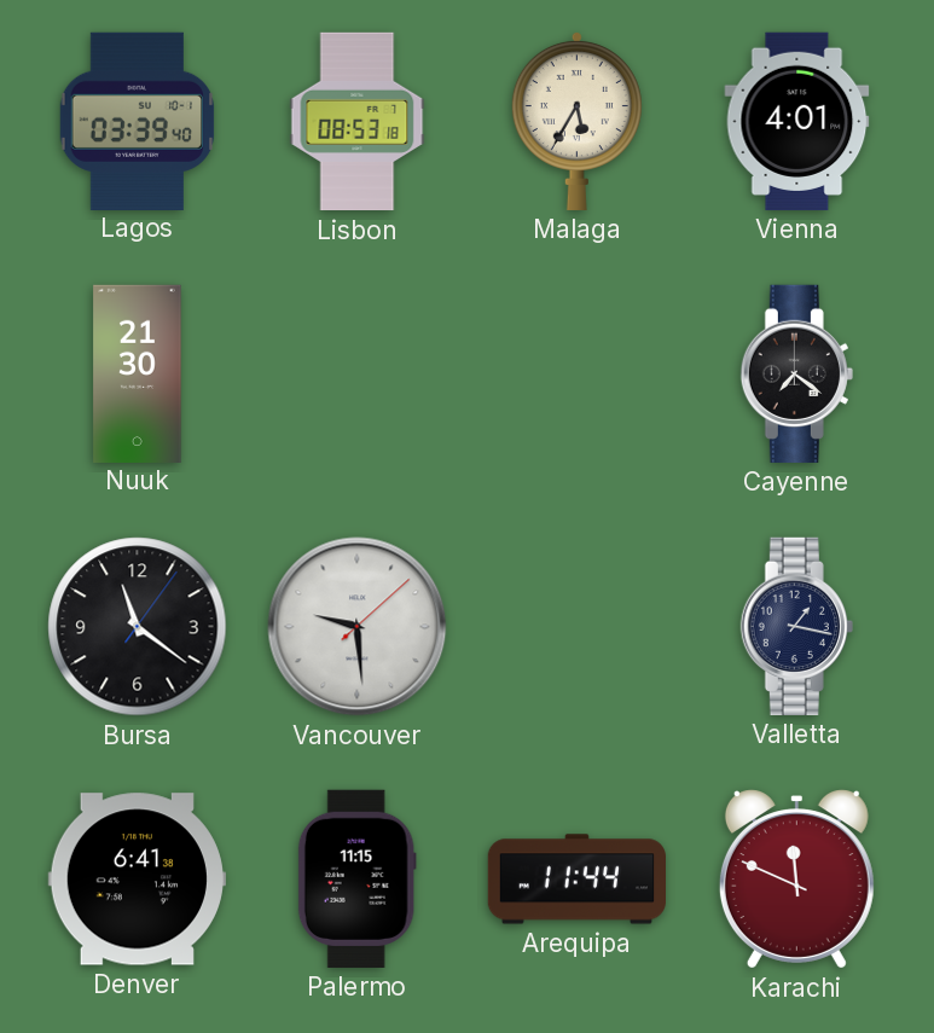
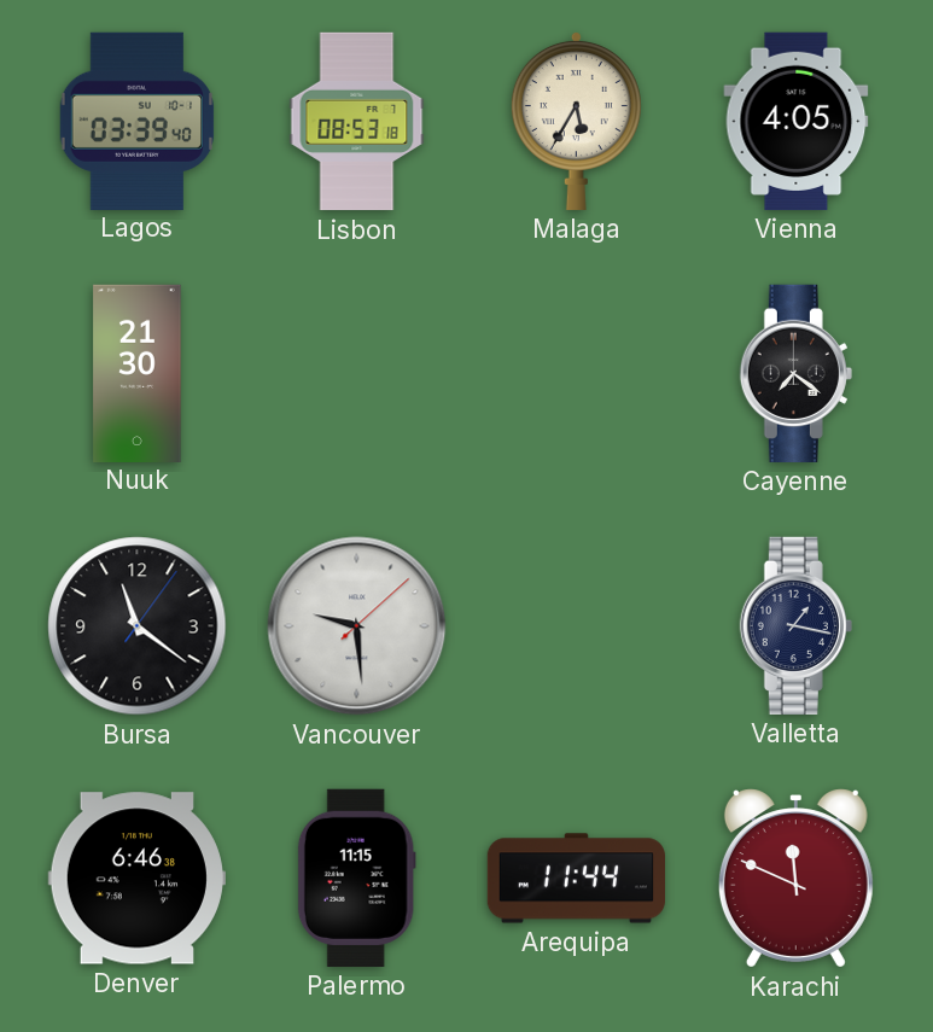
Vienna: 4:01 -> 4:05
Denver: 6:41 -> 6:46
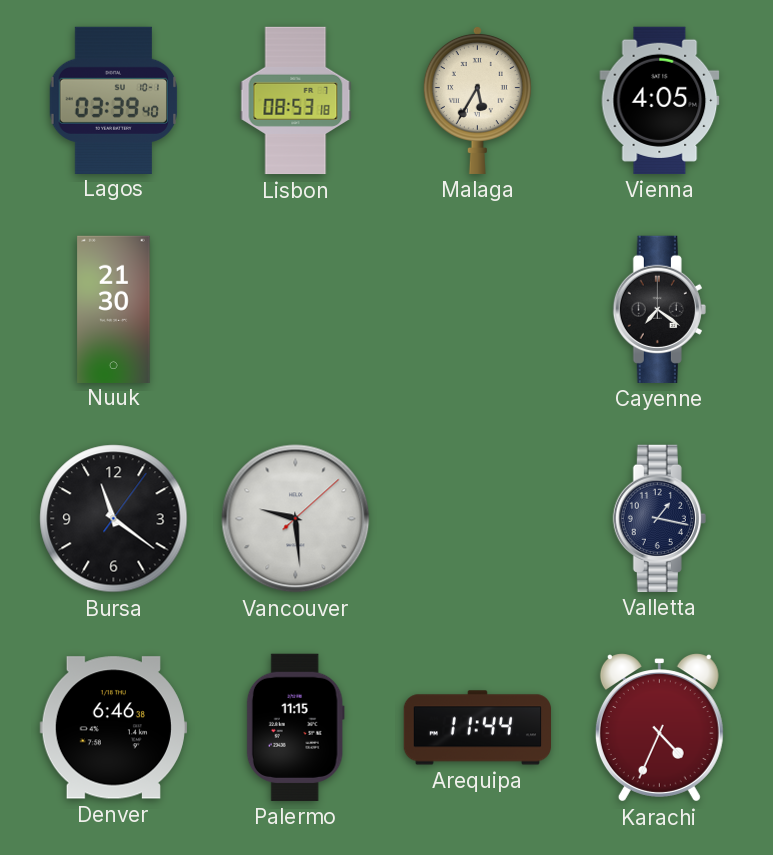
Karachi: 11:49 -> 4:34
